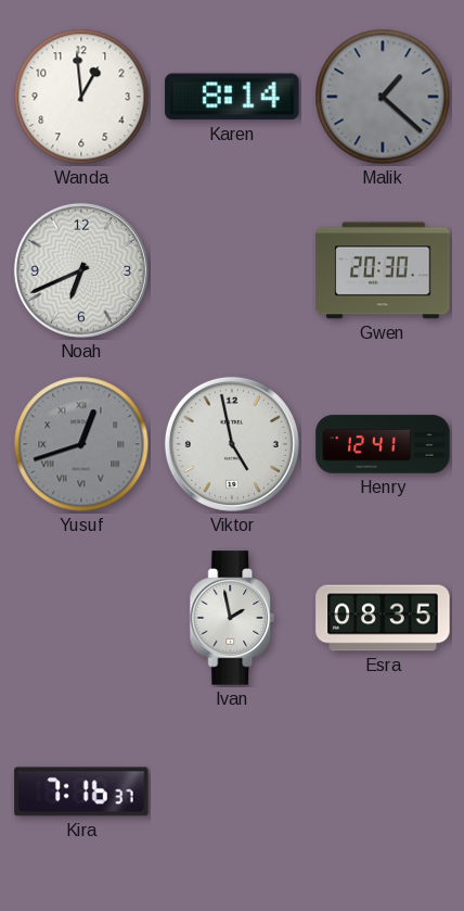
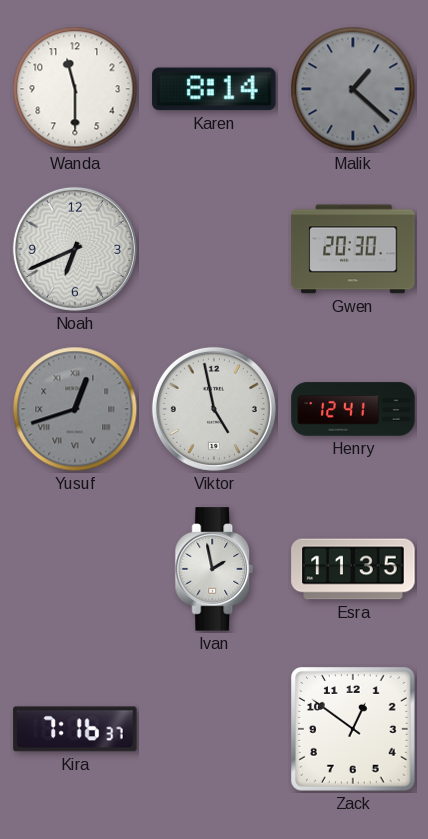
Wanda: 12:59 -> 11:30
Esra: 08:35 -> 11:35
Zack: none -> 12:51
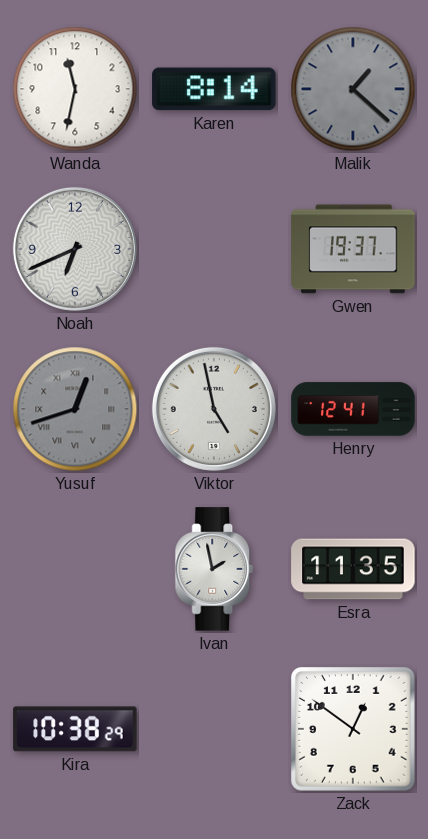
Wanda: 11:30 -> 11:32
Gwen: 20:30 -> 19:37
Kira: 7:16 -> 10:38
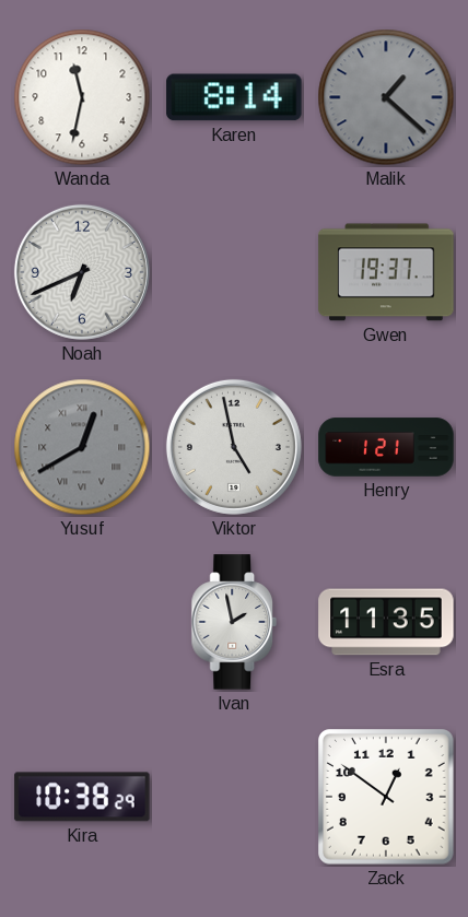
Yusuf: 12:42 -> 12:40
Henry: 12:41 -> 1:21
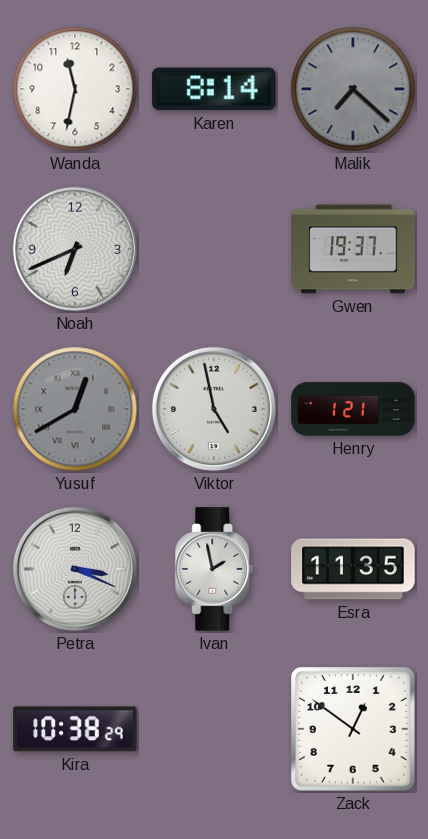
Malik: 1:22 -> 7:22
Petra: none -> 3:19
